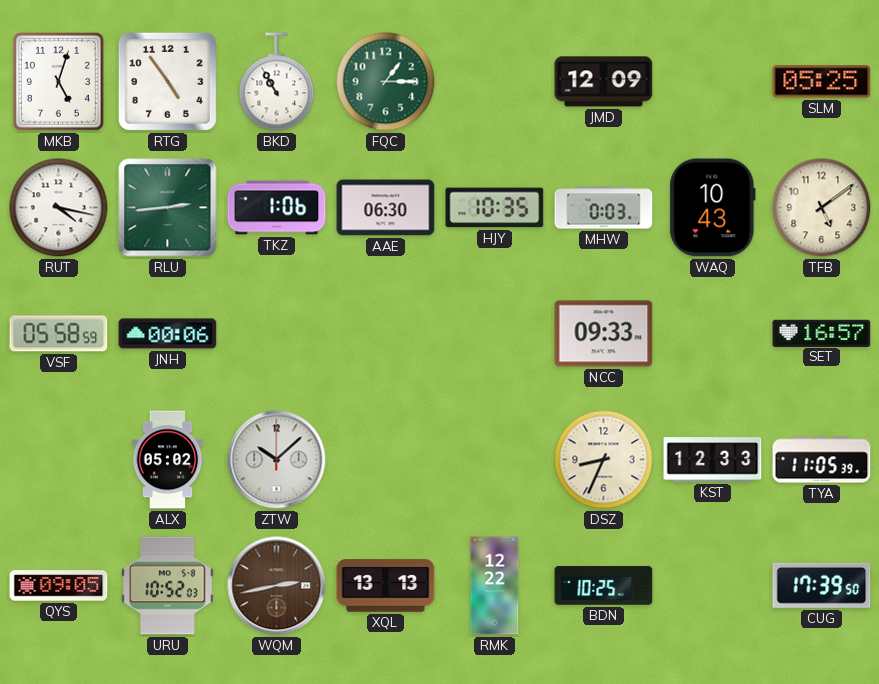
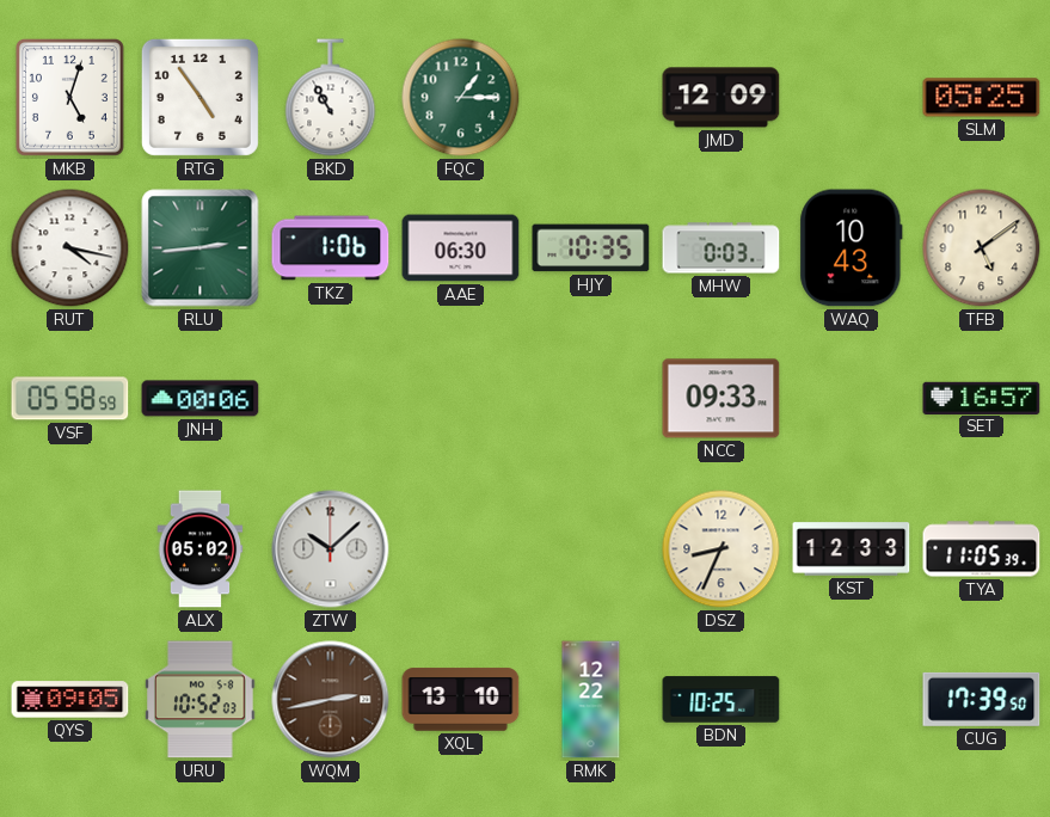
XQL: 13:13 -> 13:10
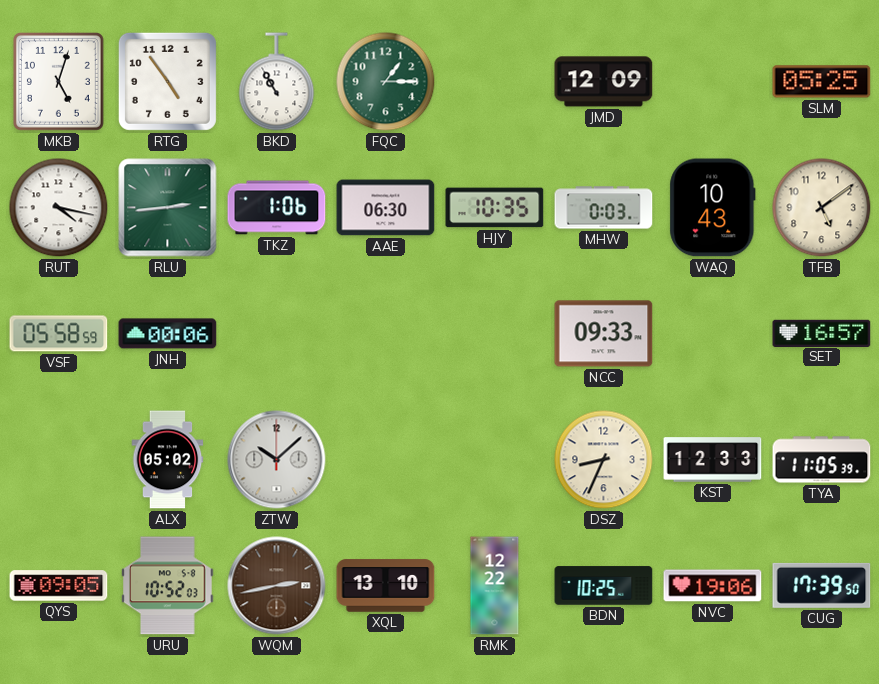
NVC: none -> 19:06
